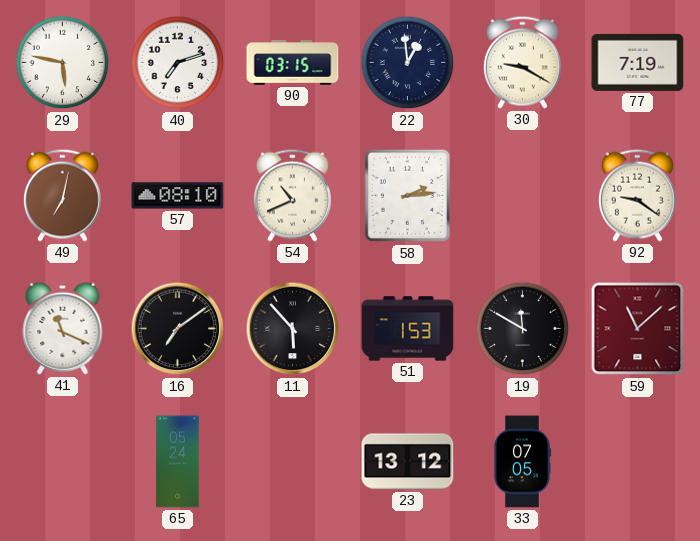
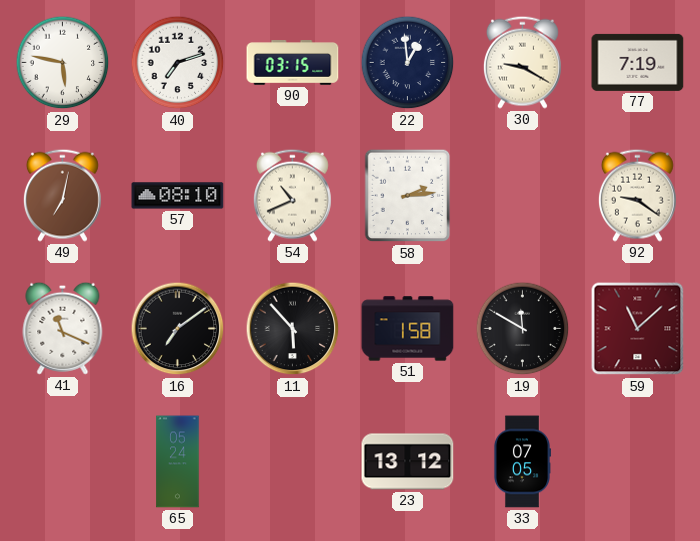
51: 1:53 -> 1:58
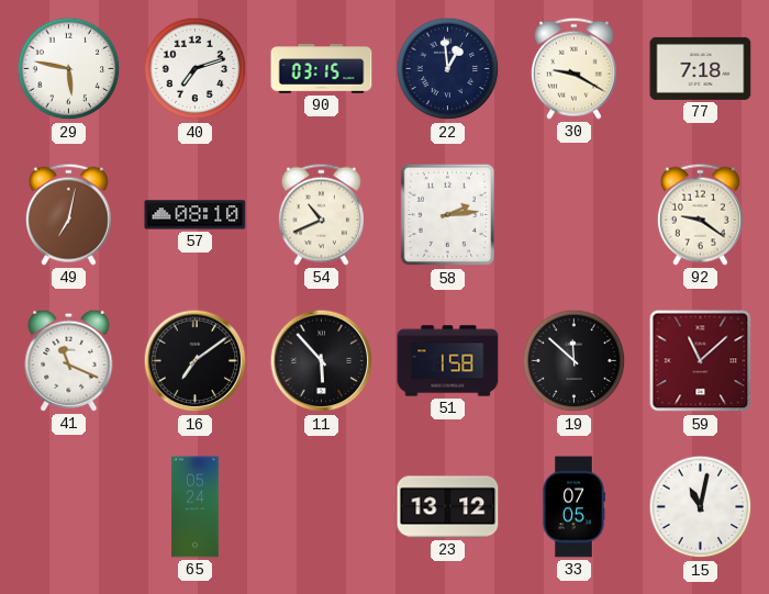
77: 7:19 -> 7:18
19: 11:50 -> 11:52
15: none -> 11:02
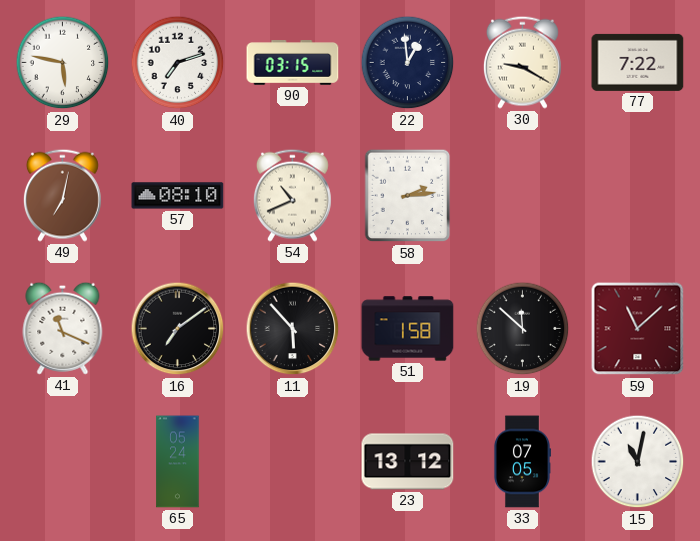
77: 7:18 -> 7:22
92: 9:21 -> none
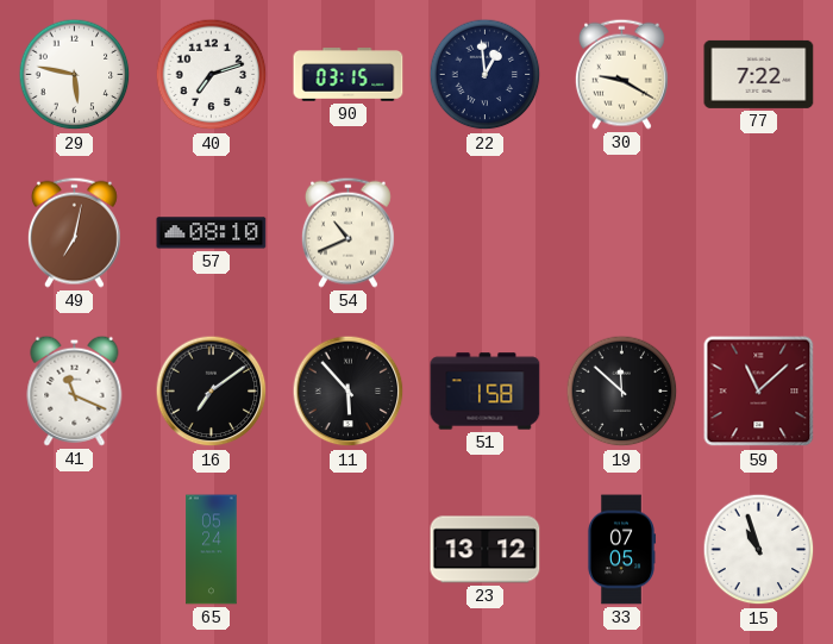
58: 2:14 -> none
15: 11:02 -> 10:57
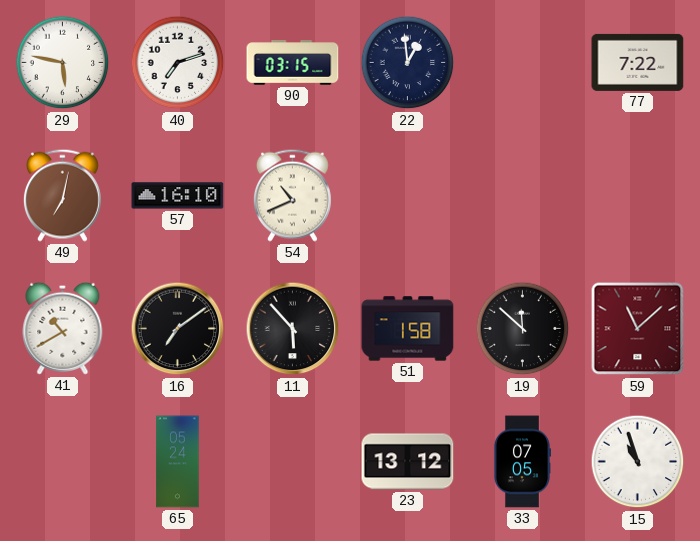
30: 9:20 -> none
57: 08:10 -> 16:10
41: 11:19 -> 10:40
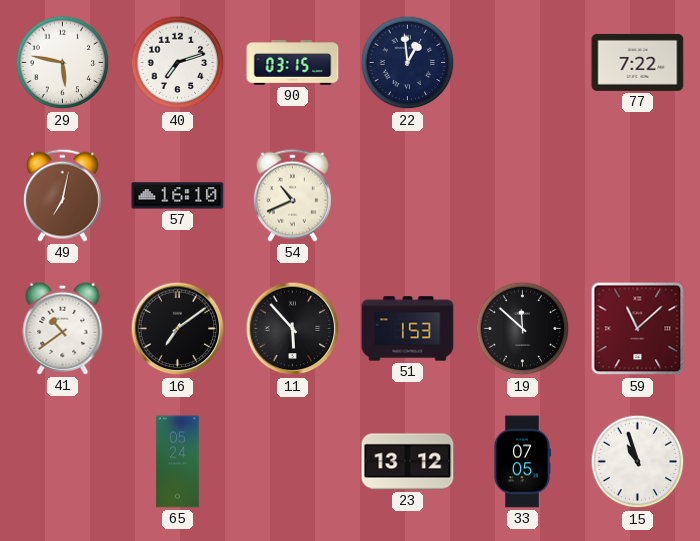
41: 10:40 -> 10:39
51: 1:58 -> 1:53
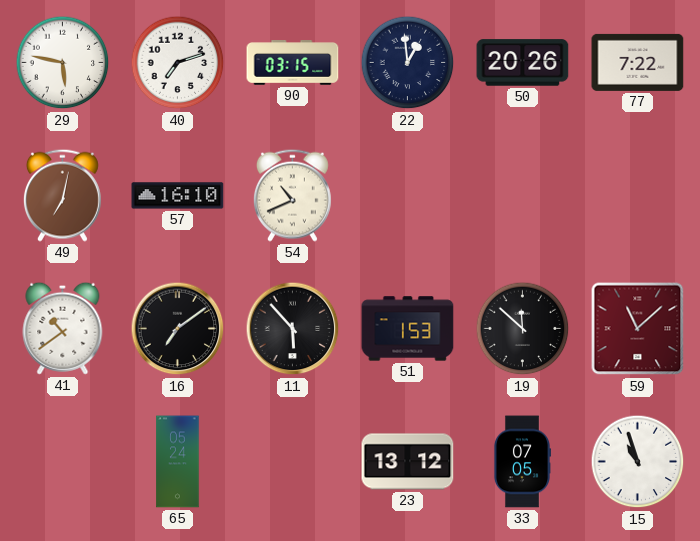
50: none -> 20:26
